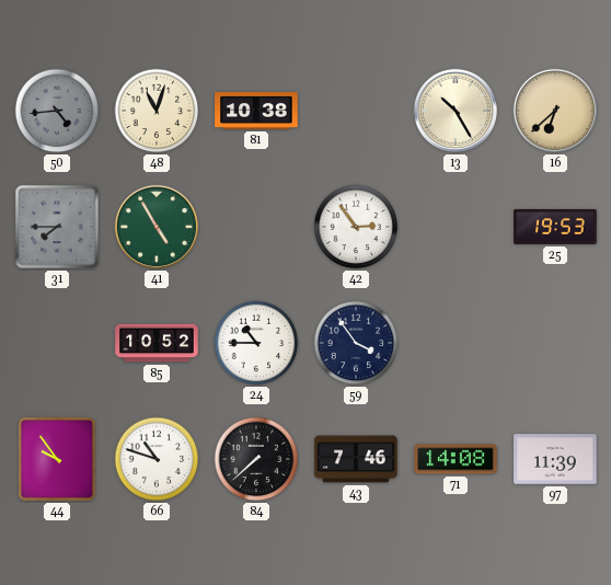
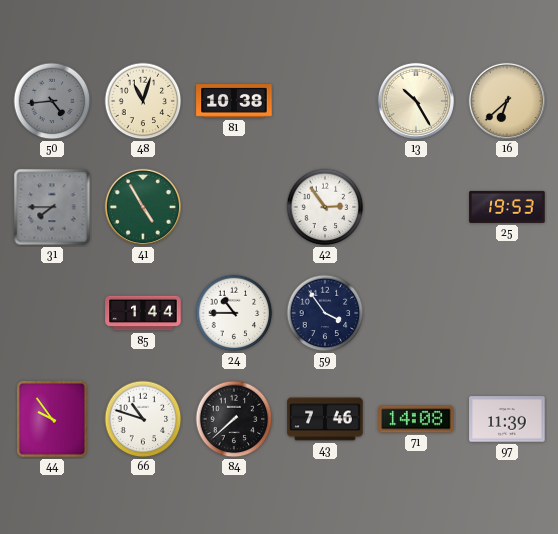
85: 10:52 -> 1:44
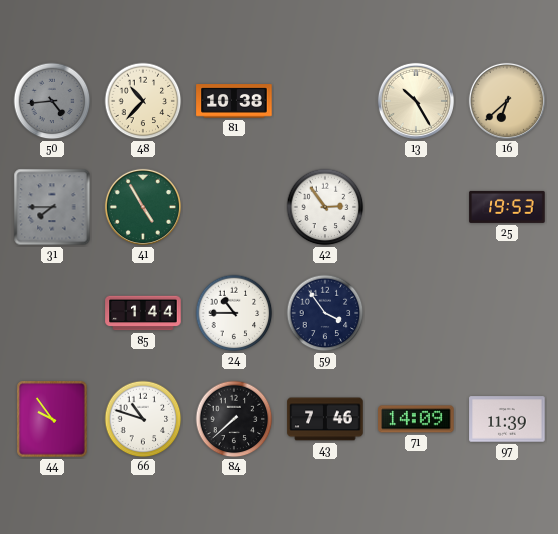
48: 11:03 -> 10:37
71: 14:08 -> 14:09
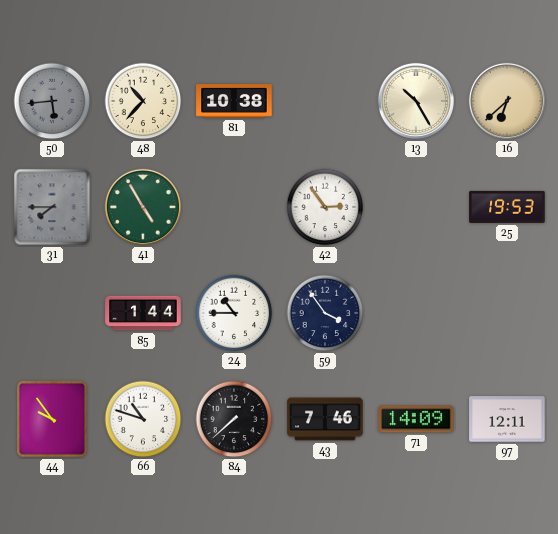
50: 4:44 -> 5:44
97: 11:39 -> 12:11
